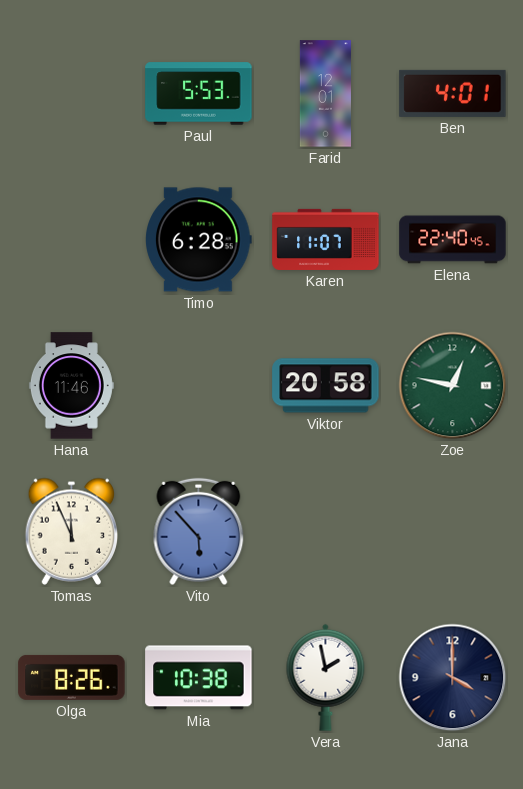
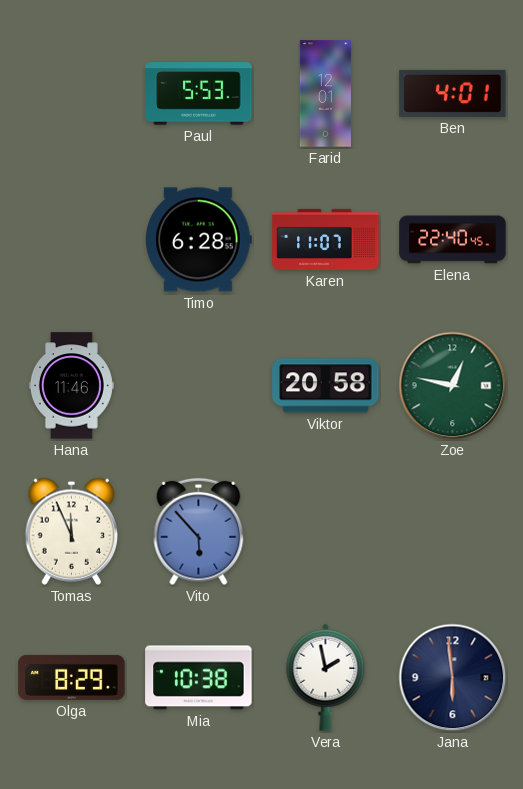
Olga: 8:26 -> 8:29
Jana: 4:00 -> 5:59
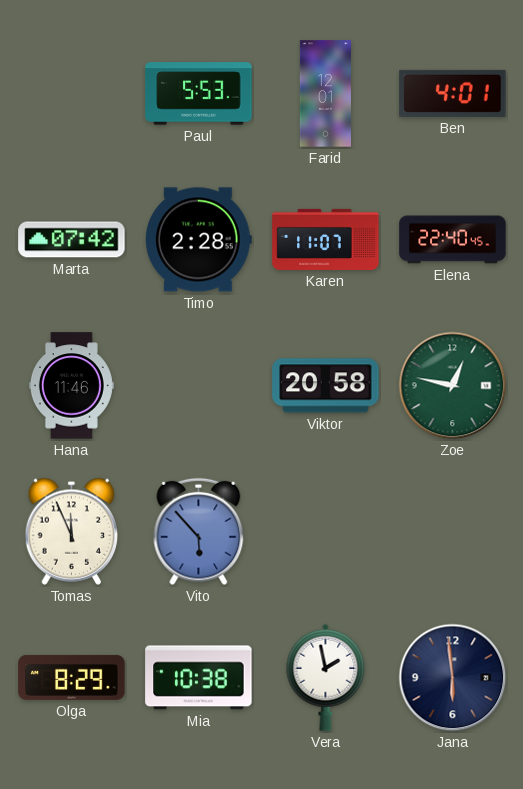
Marta: none -> 07:42
Timo: 6:28 -> 2:28
